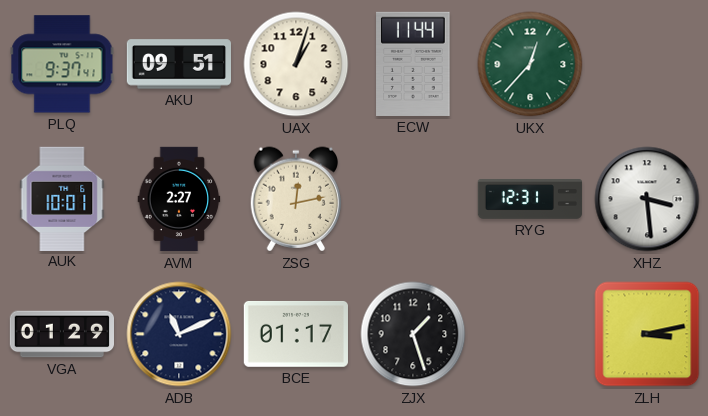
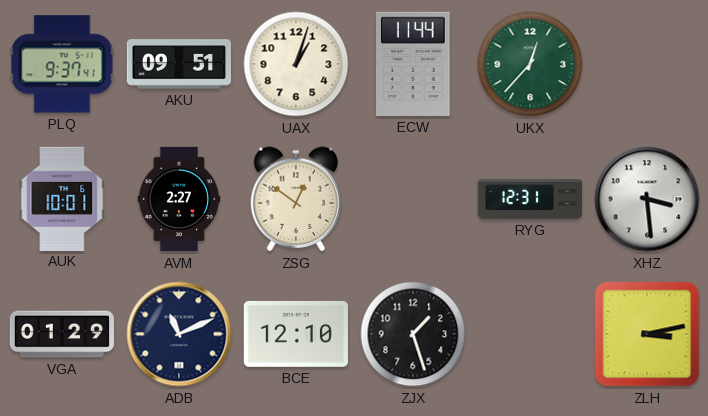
ZSG: 12:13 -> 12:51
BCE: 01:17 -> 12:10
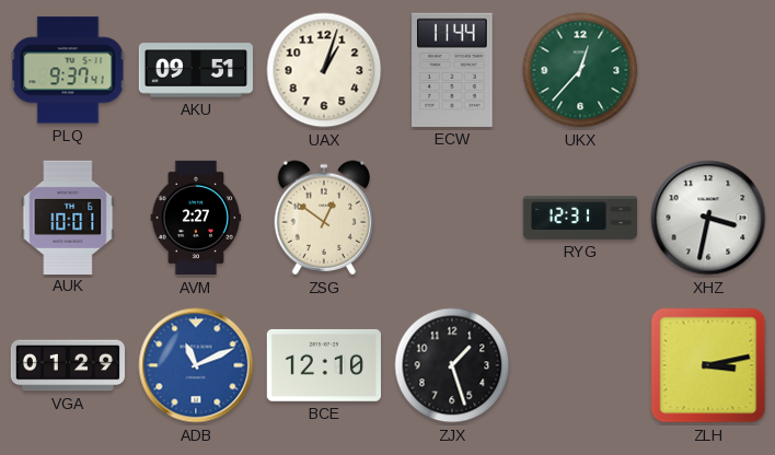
XHZ: 3:29 -> 3:32
ADB dial: navy -> blue
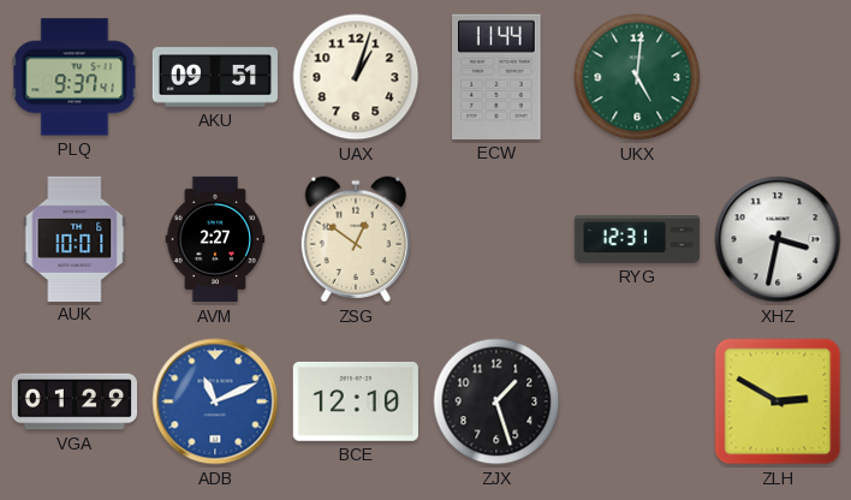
UKX: 12:37 -> 5:01
ZLH: 3:13 -> 2:50
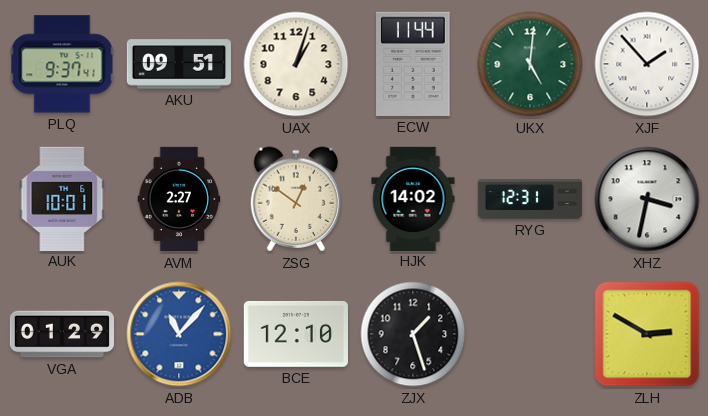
XJF: none -> 1:53
HJK: none -> 14:02
ADB: 11:11 -> 11:07
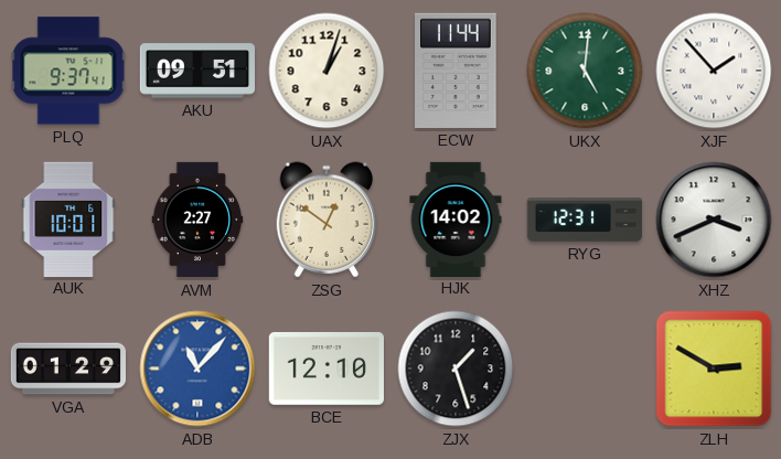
XHZ: 3:32 -> 3:41
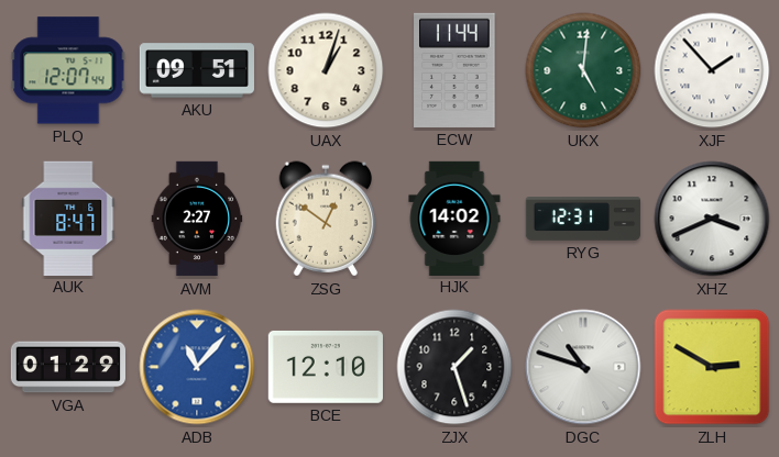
PLQ: 9:37 -> 12:07
AUK: 10:01 -> 8:47
DGC: none -> 10:48
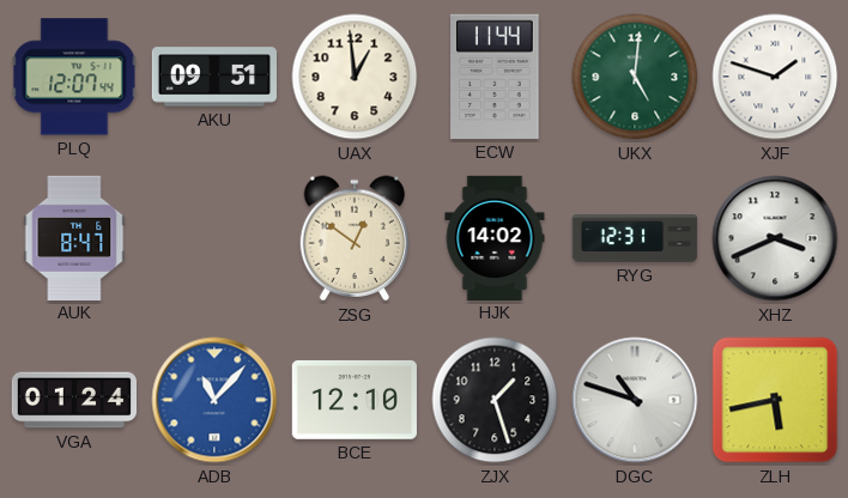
UAX: 1:03 -> 12:59
XJF: 1:53 -> 1:48
AVM: 2:27 -> none
VGA: 01:29 -> 01:24
ZLH: 2:50 -> 5:43
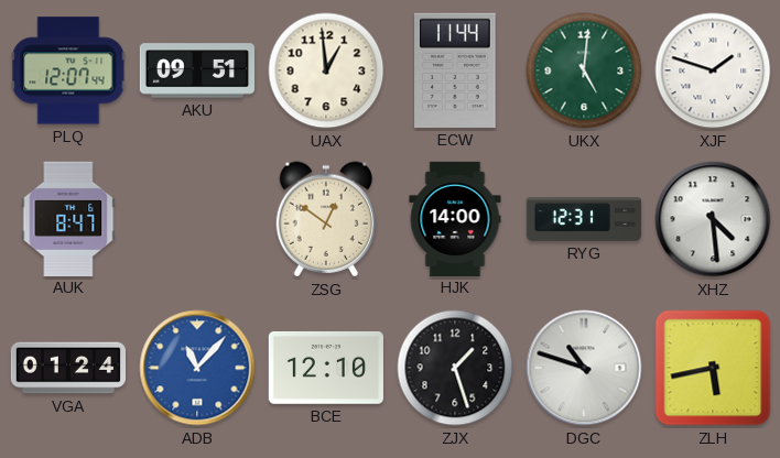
HJK: 14:02 -> 14:00
XHZ: 3:41 -> 4:29
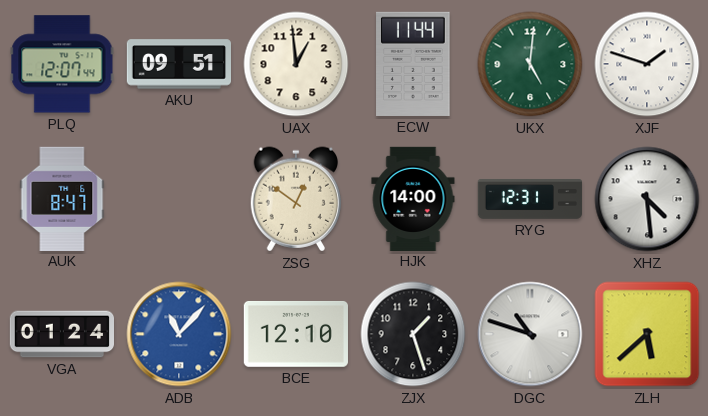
ZLH: 5:43 -> 5:38
